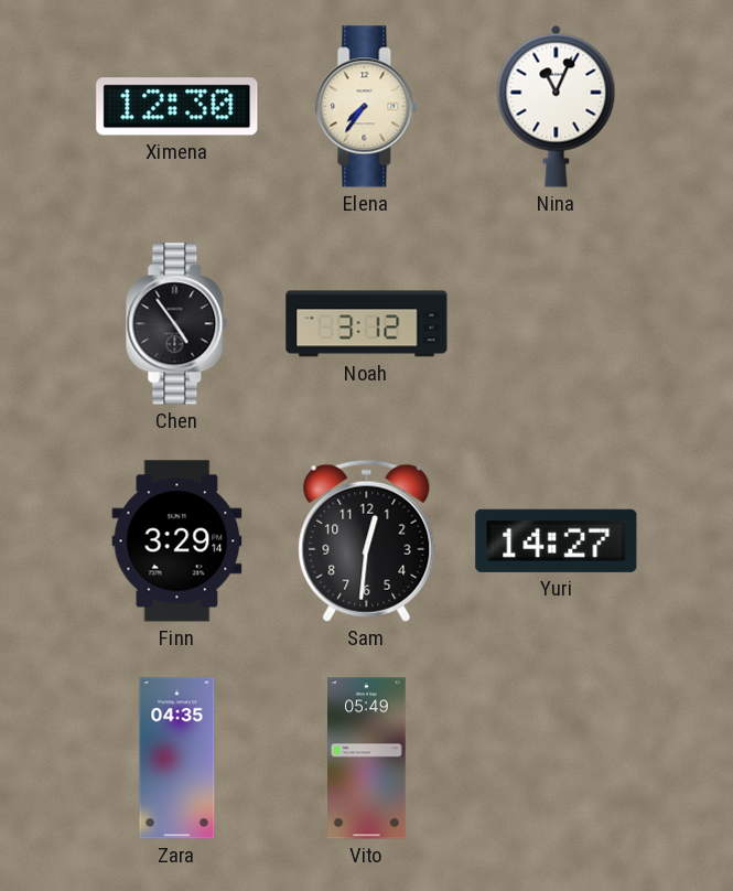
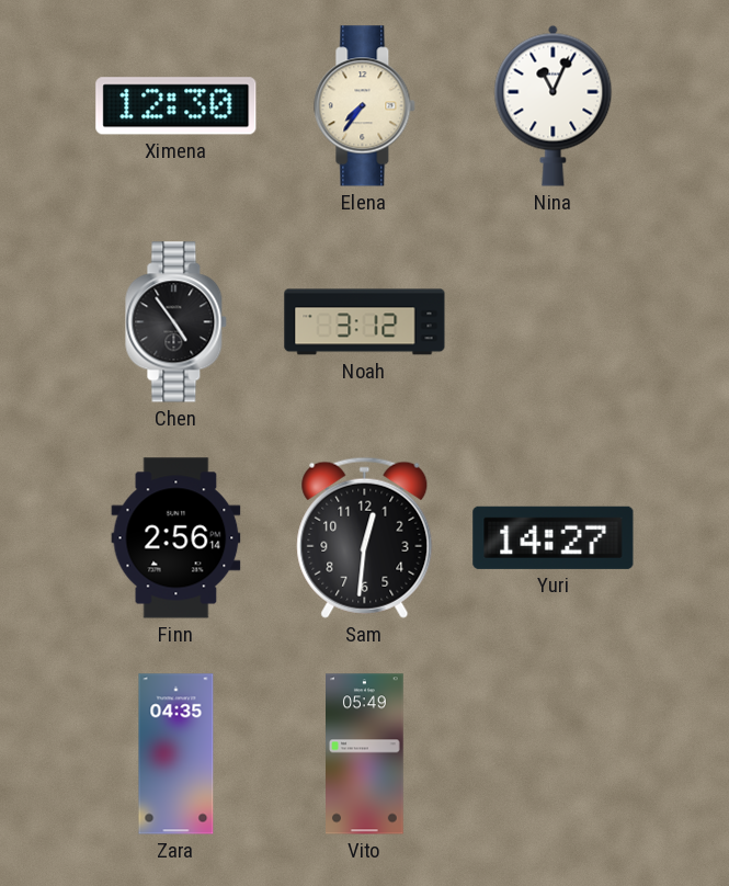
Finn: 3:29 -> 2:56
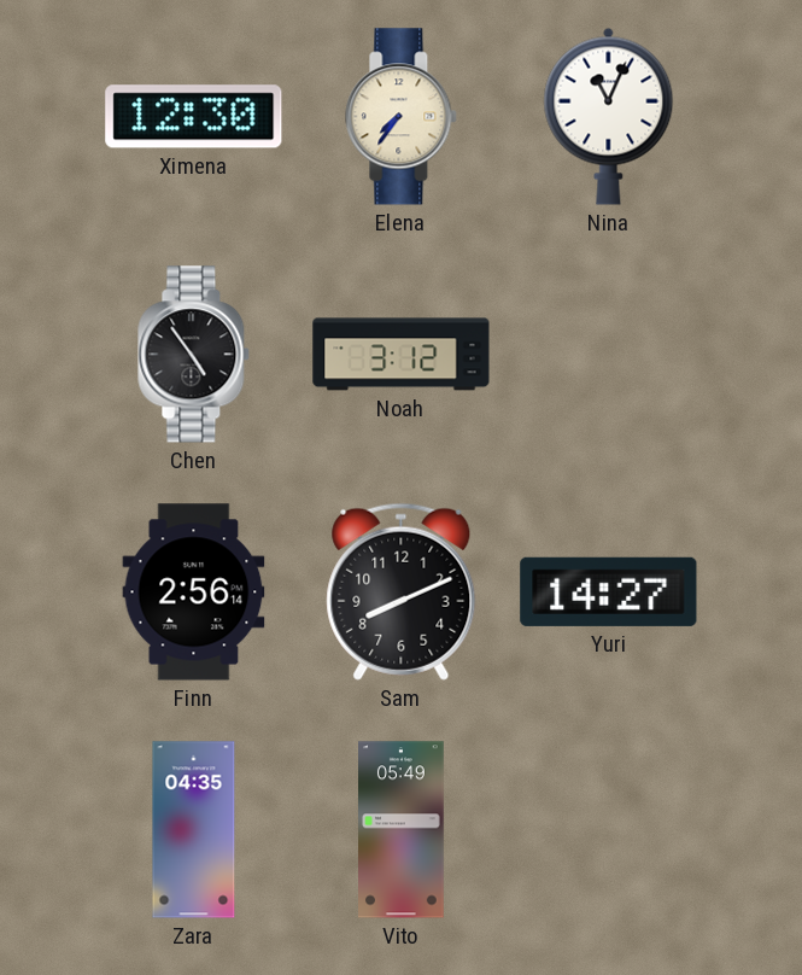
Sam: 12:31 -> 8:11
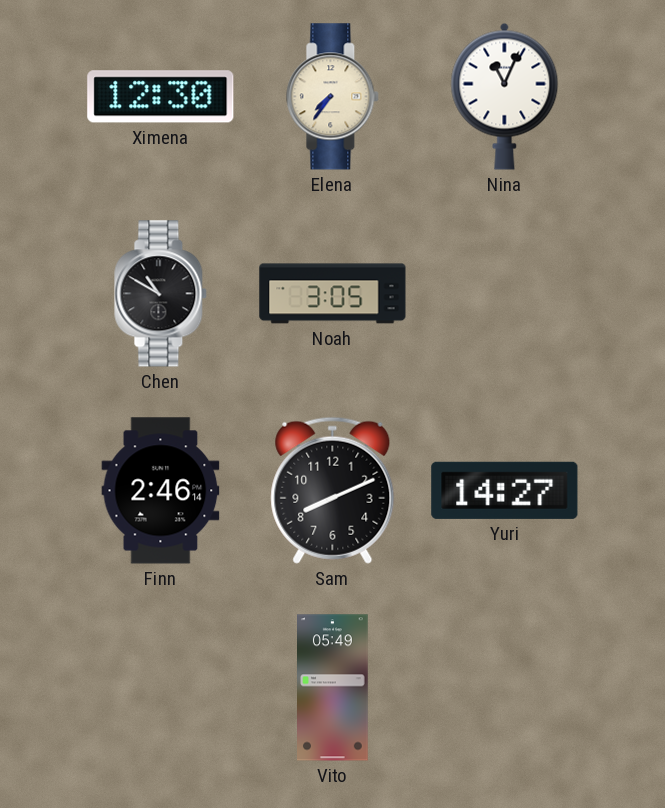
Chen: 4:54 -> 10:50
Noah: 3:12 -> 3:05
Finn: 2:56 -> 2:46
Zara: 04:35 -> none
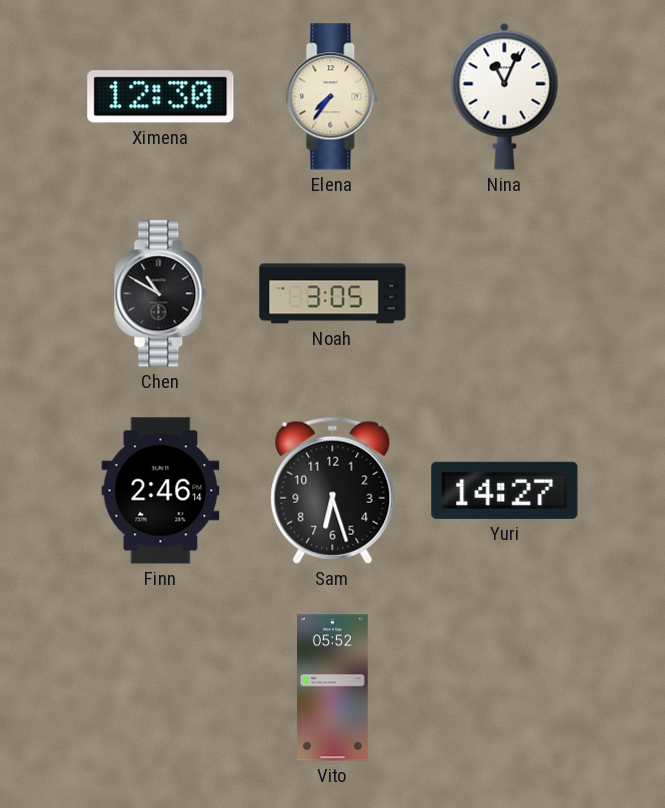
Sam: 8:11 -> 6:27
Vito: 05:49 -> 05:52
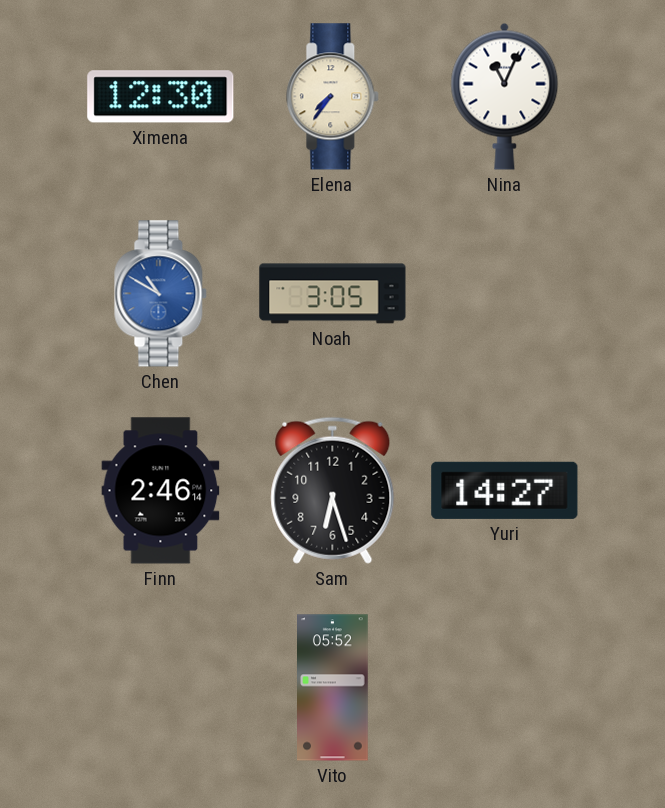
Chen dial: black -> blue
